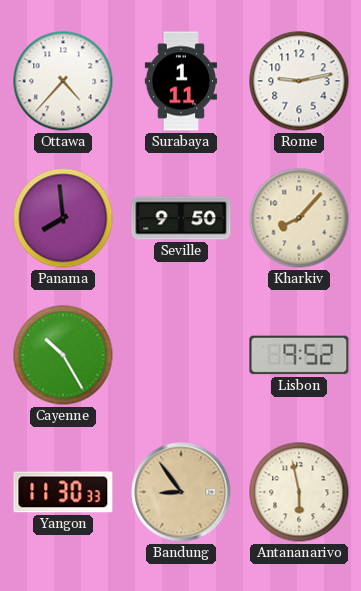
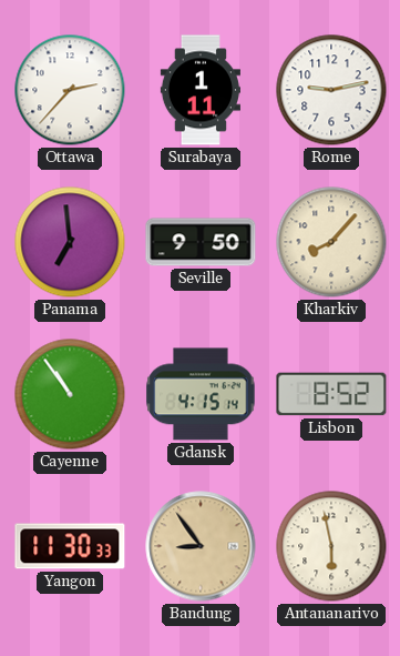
Ottawa: 4:37 -> 2:37
Panama: 7:59 -> 6:59
Cayenne: 10:25 -> 10:54
Gdansk: none -> 4:15
Lisbon: 9:52 -> 8:52
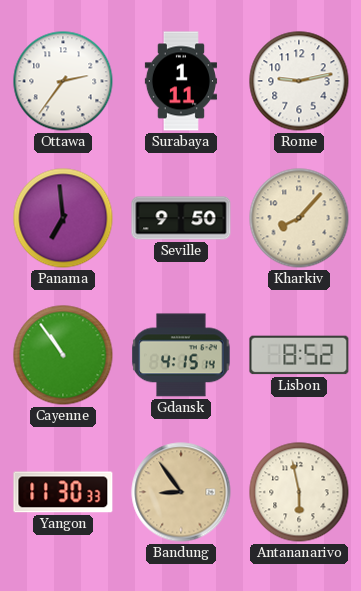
Ottawa: 2:37 -> 2:36
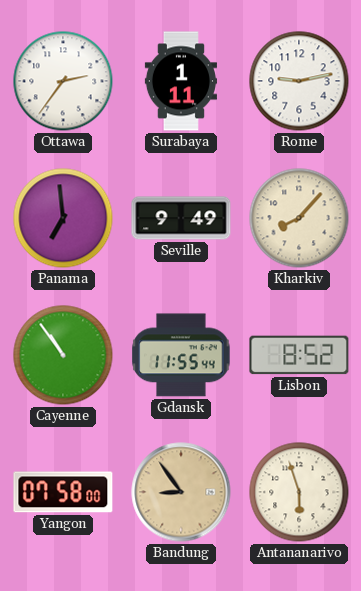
Seville: 9:50 -> 9:49
Gdansk: 4:15 -> 11:55
Yangon: 11:30 -> 07:58
Antananarivo: 5:58 -> 5:57
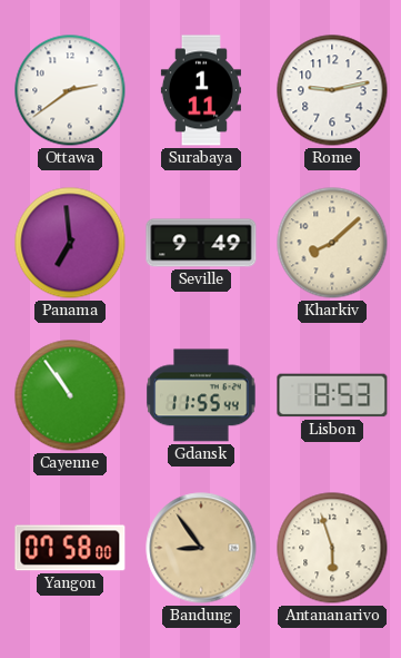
Ottawa: 2:36 -> 2:39
Kharkiv: 8:07 -> 8:08
Lisbon: 8:52 -> 8:53
